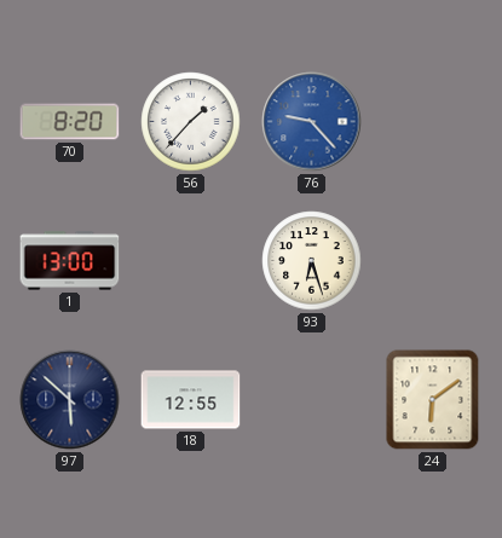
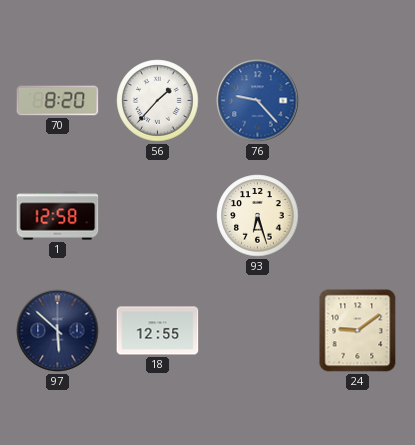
1: 13:00 -> 12:58
24: 6:09 -> 9:09
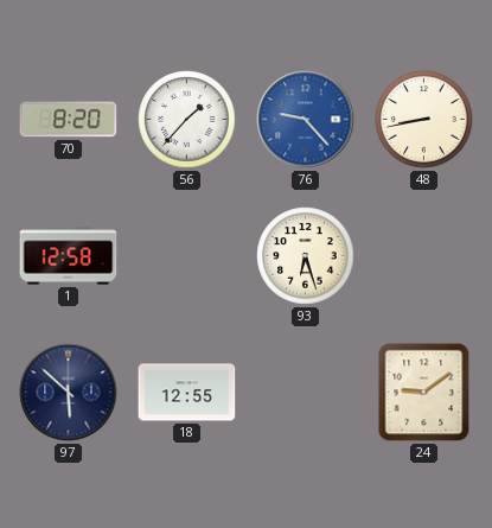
48: none -> 8:43
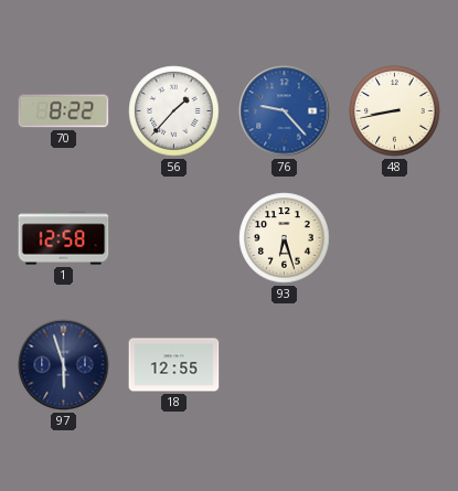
70: 8:20 -> 8:22
97: 5:52 -> 5:57
24: 9:09 -> none
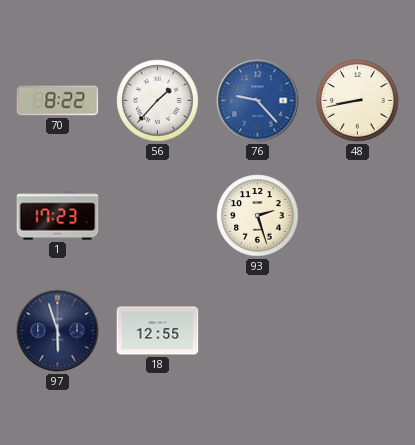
1: 12:58 -> 17:23
93: 6:27 -> 2:27
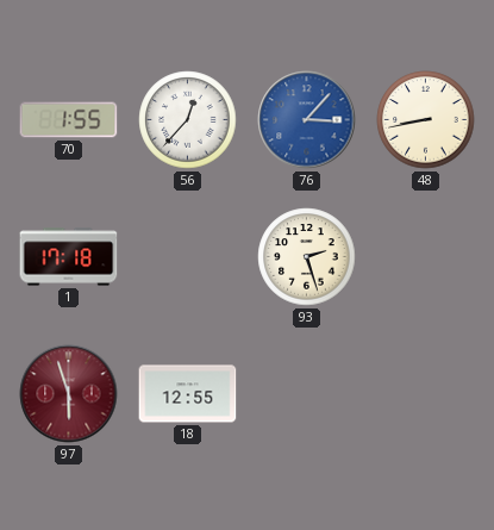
70: 8:22 -> 1:55
56: 1:37 -> 12:37
76: 9:23 -> 3:07
1: 17:23 -> 17:18
97 dial: navy -> burgundy
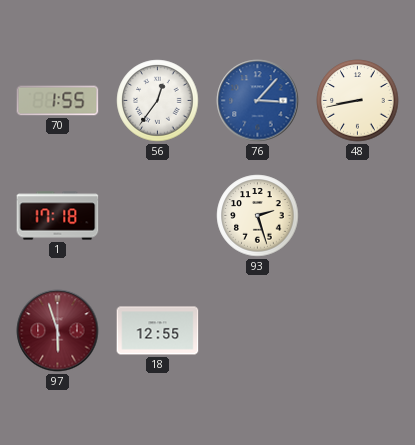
56: 12:37 -> 12:36
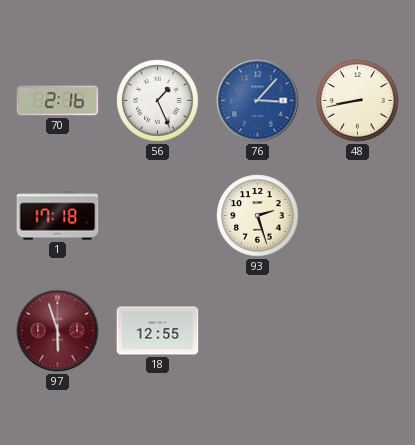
70: 1:55 -> 2:16
56: 12:36 -> 1:26
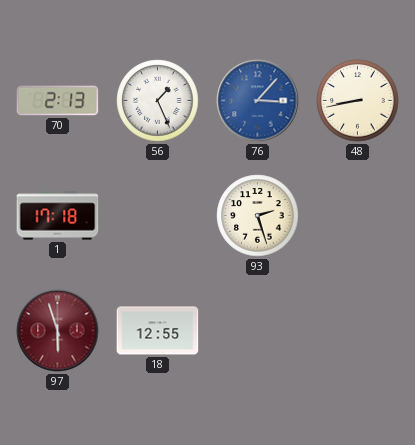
70: 2:16 -> 2:13
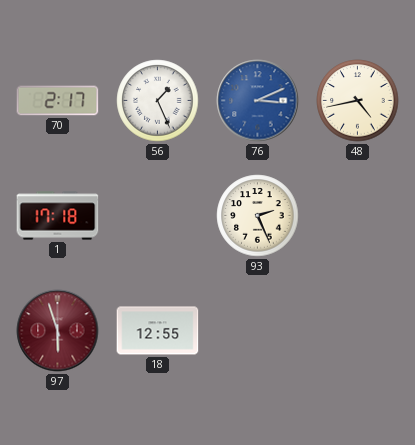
70: 2:13 -> 2:17
76: 3:07 -> 3:11
48: 8:43 -> 4:43
93: 2:27 -> 2:26
